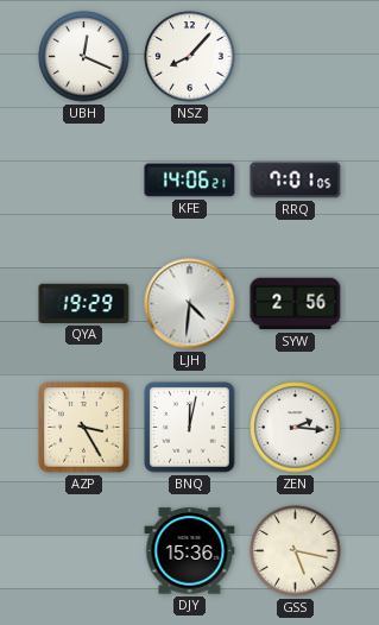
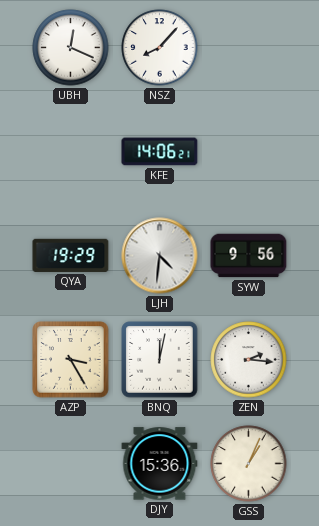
RRQ: 7:01 -> none
SYW: 2:56 -> 9:56
GSS: 5:17 -> 1:04
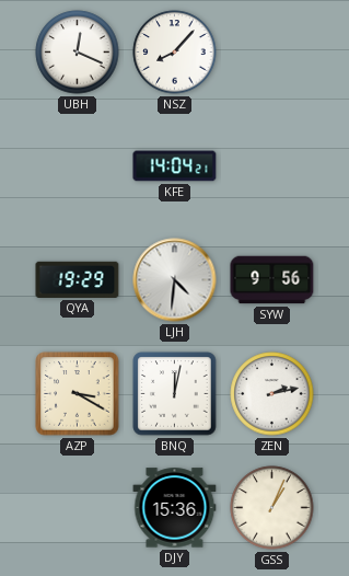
KFE: 14:06 -> 14:04
AZP: 3:25 -> 3:20
ZEN: 2:16 -> 2:13
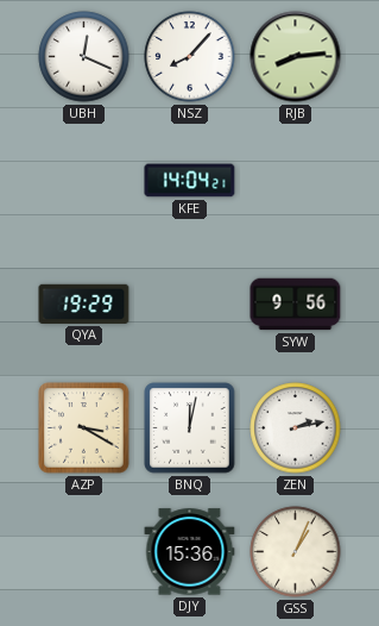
RJB: none -> 8:14
LJH: 4:31 -> none
